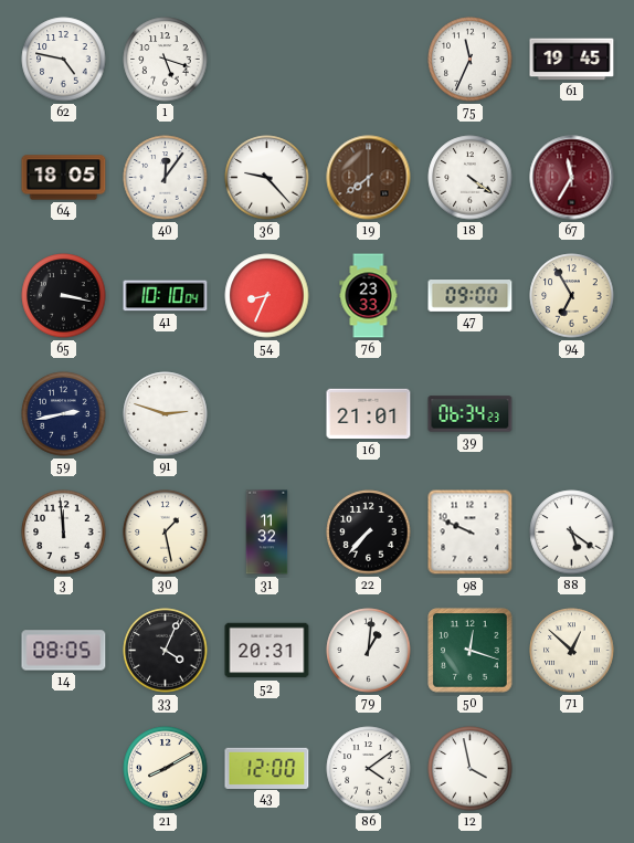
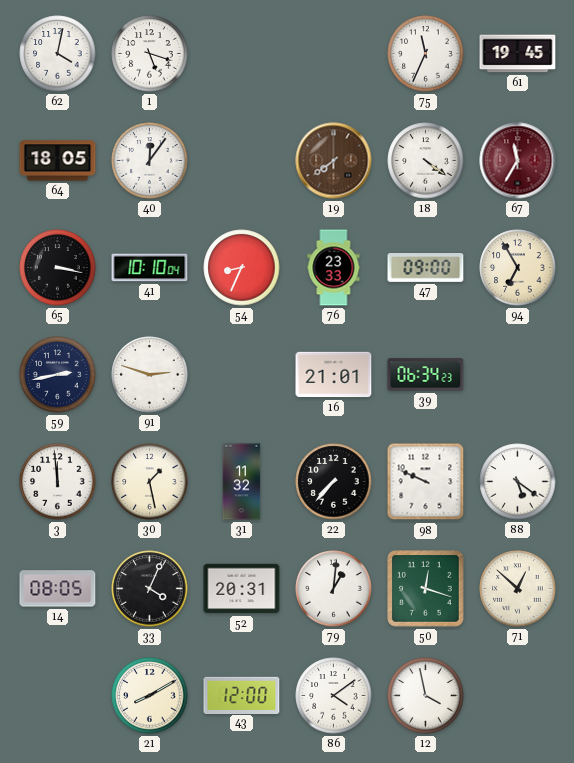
62: 4:47 -> 4:02
36: 9:23 -> none
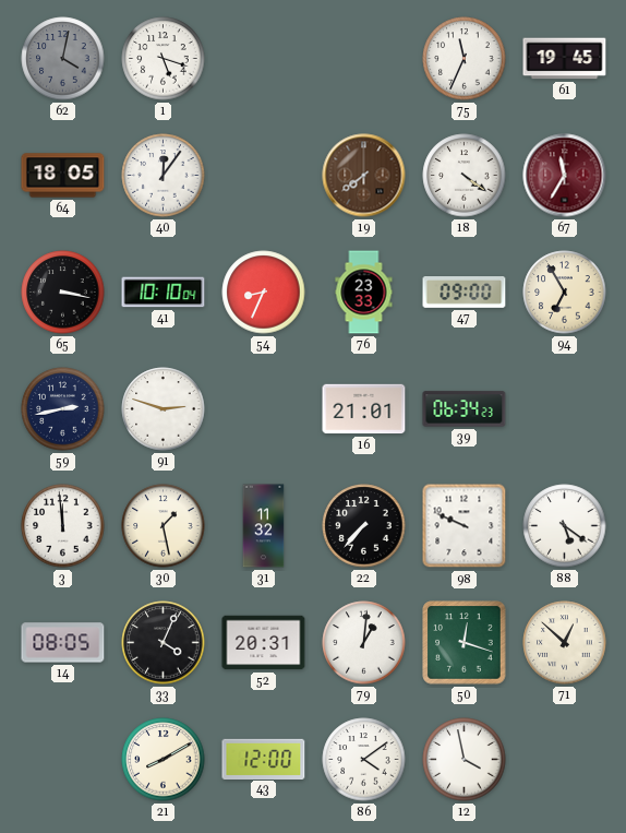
62 dial: white -> grey
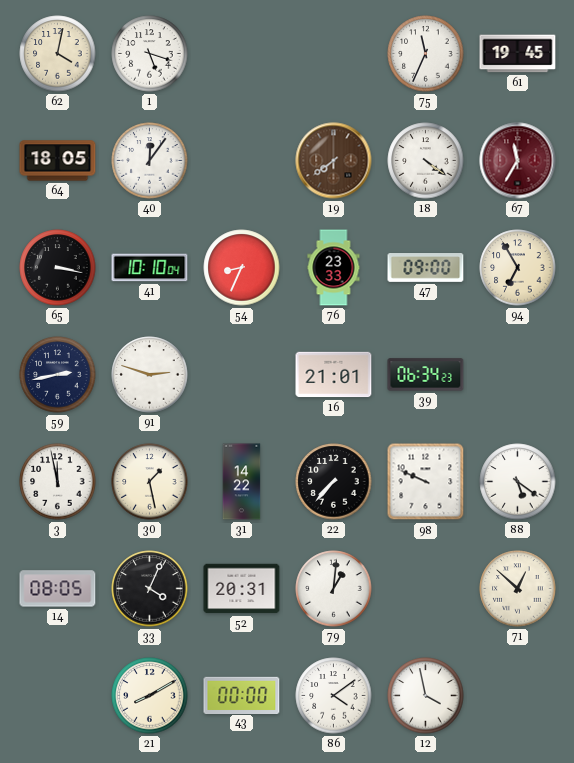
62 dial: grey -> cream
3: 11:59 -> 11:58
31: 11:32 -> 14:22
50: 12:18 -> none
43: 12:00 -> 00:00
